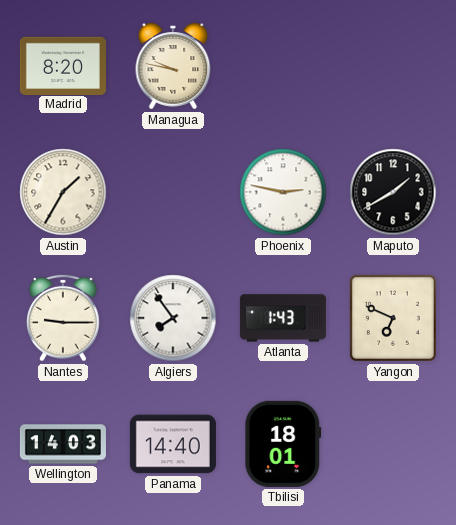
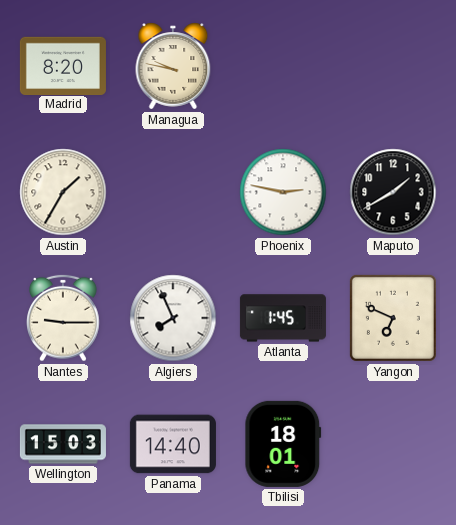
Algiers: 7:54 -> 7:56
Atlanta: 1:43 -> 1:45
Wellington: 14:03 -> 15:03
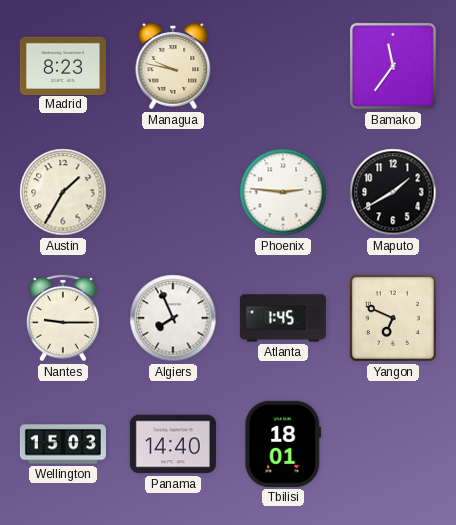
Madrid: 8:20 -> 8:23
Bamako: none -> 11:36
Phoenix: 2:47 -> 2:46
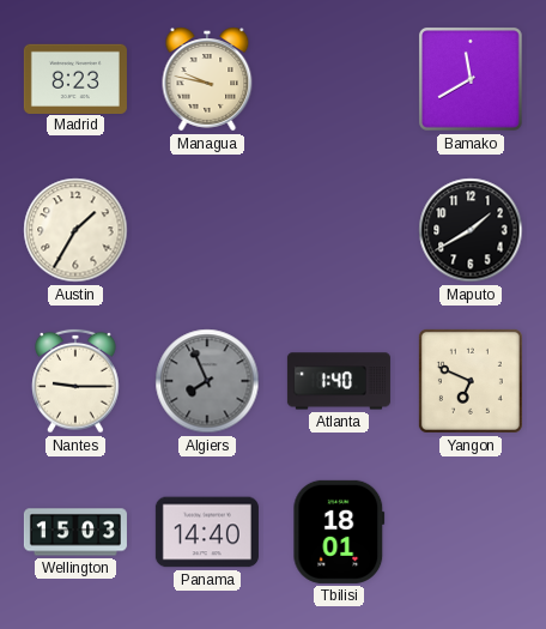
Bamako: 11:36 -> 11:40
Phoenix: 2:46 -> none
Algiers dial: white -> grey
Atlanta: 1:45 -> 1:40
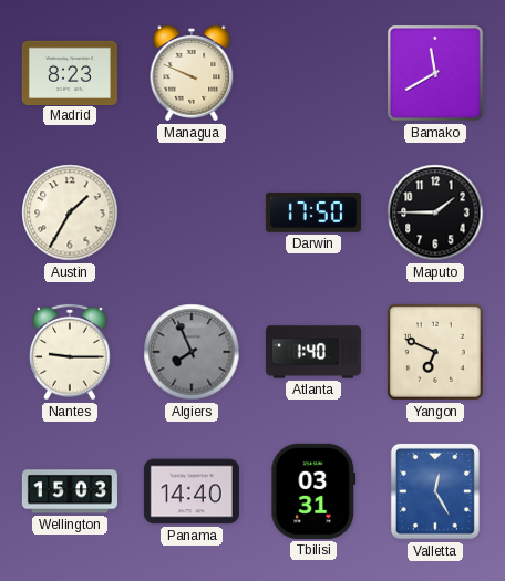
Managua: 9:47 -> 9:49
Darwin: none -> 17:50
Maputo: 1:40 -> 1:45
Tbilisi: 18:01 -> 03:31
Valletta: none -> 12:25
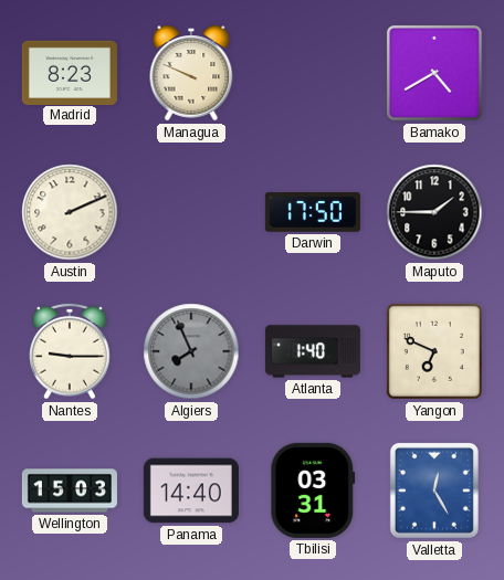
Bamako: 11:40 -> 4:40
Austin: 1:35 -> 2:11
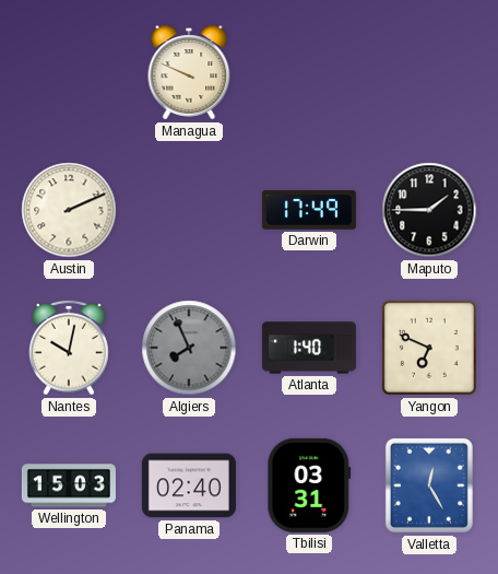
Madrid: 8:23 -> none
Bamako: 4:40 -> none
Darwin: 17:50 -> 17:49
Nantes: 9:15 -> 10:02
Panama: 14:40 -> 02:40
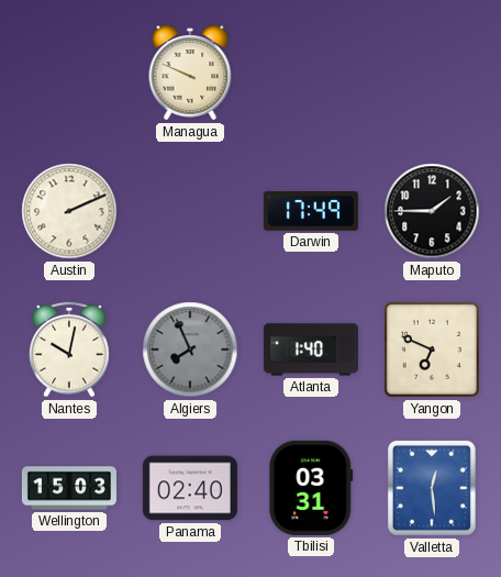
Valletta: 12:25 -> 12:29
